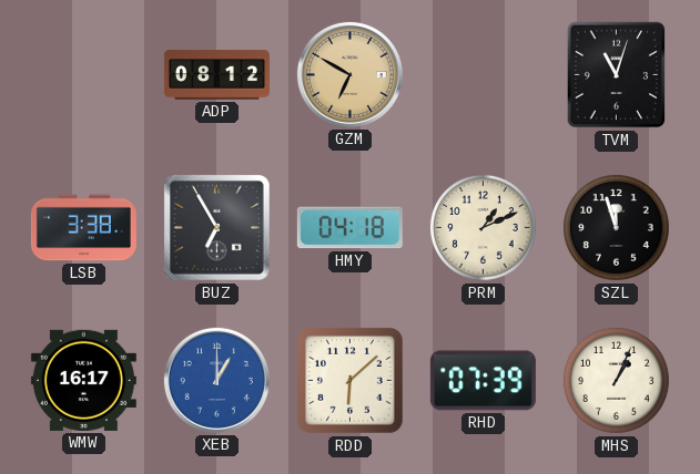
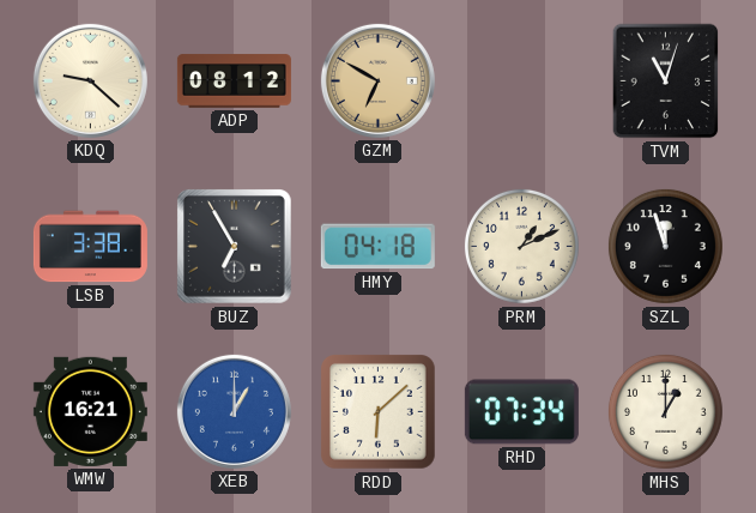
KDQ: none -> 9:22
WMW: 16:17 -> 16:21
RHD: 07:39 -> 07:34
MHS: 1:04 -> 1:00
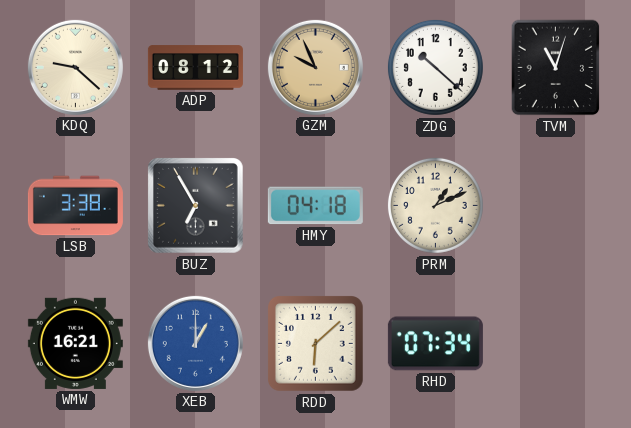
GZM: 6:50 -> 9:56
ZDG: none -> 10:22
SZL: 11:57 -> none
MHS: 1:00 -> none
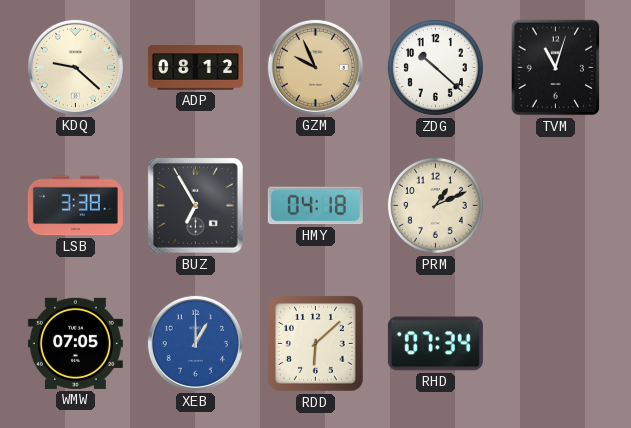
WMW: 16:21 -> 07:05
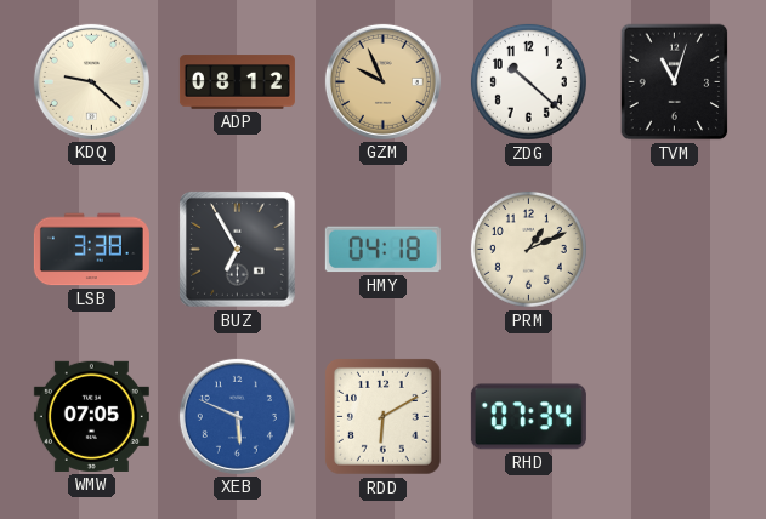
XEB: 1:00 -> 5:49
RDD: 6:08 -> 6:10
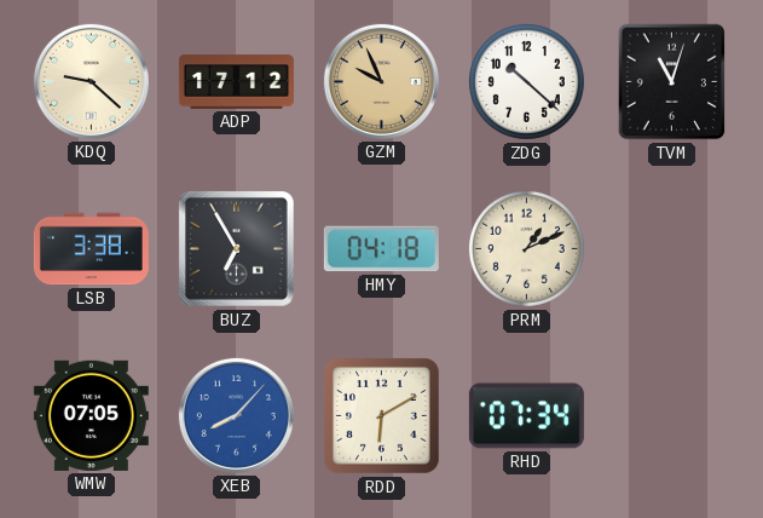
ADP: 08:12 -> 17:12
XEB: 5:49 -> 8:07
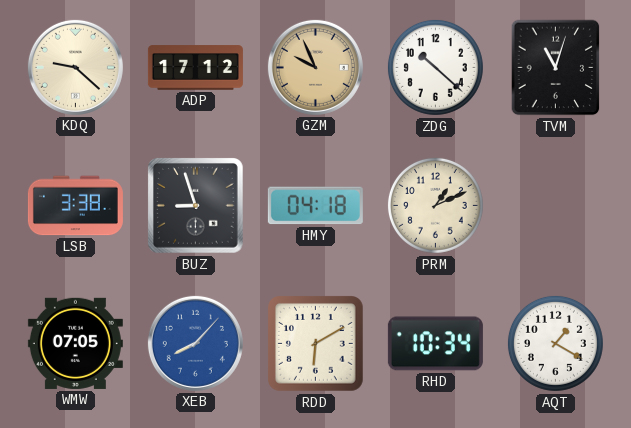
BUZ: 6:55 -> 8:57
RHD: 07:34 -> 10:34
AQT: none -> 1:20
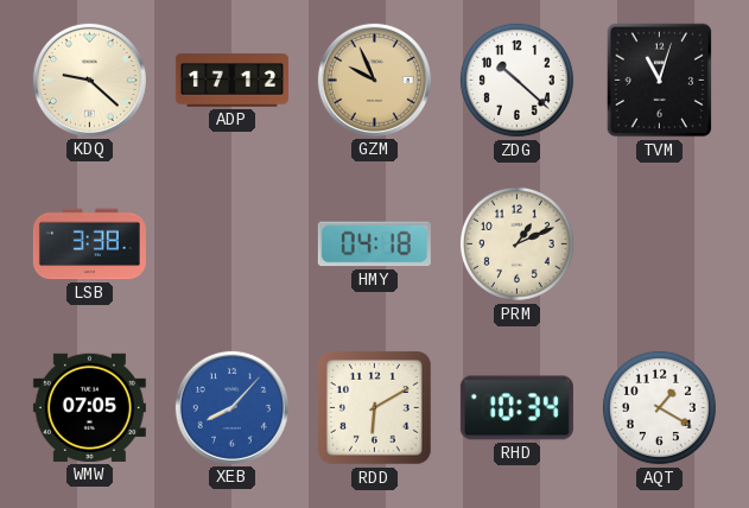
BUZ: 8:57 -> none
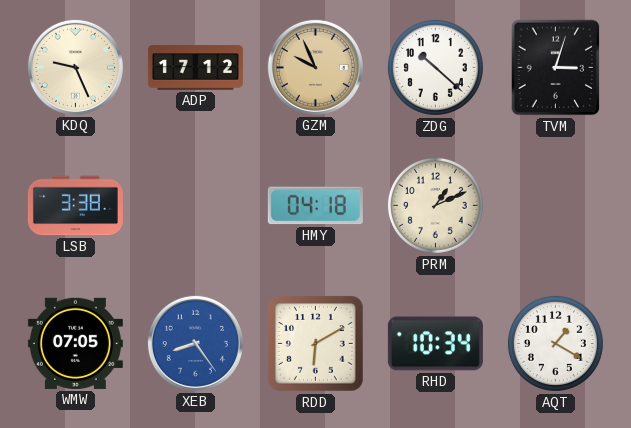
KDQ: 9:22 -> 9:26
TVM: 11:03 -> 3:03
XEB: 8:07 -> 8:24
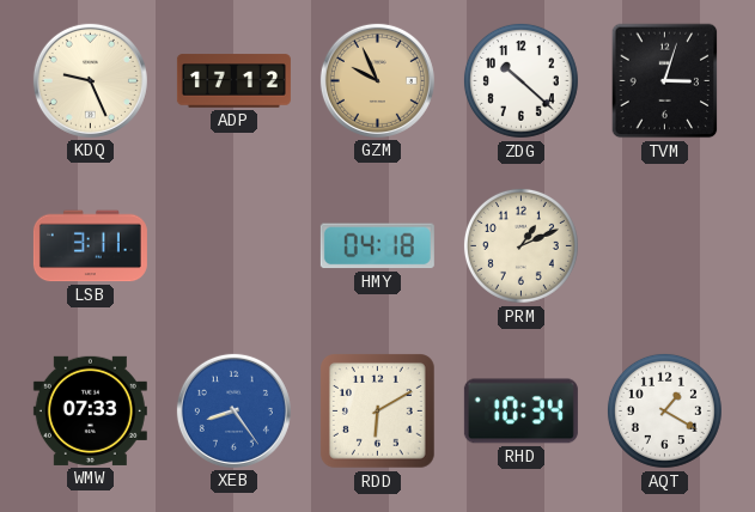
LSB: 3:38 -> 3:11
WMW: 07:05 -> 07:33
